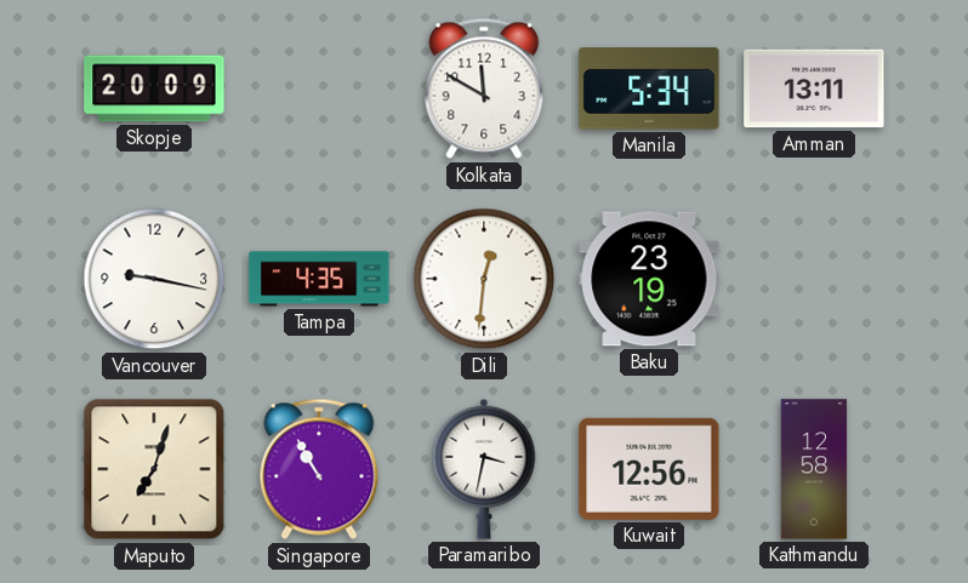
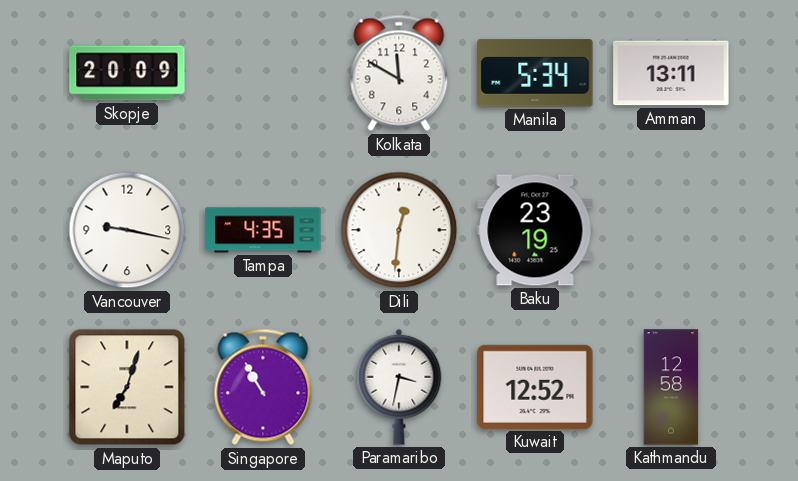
Kuwait: 12:56 -> 12:52
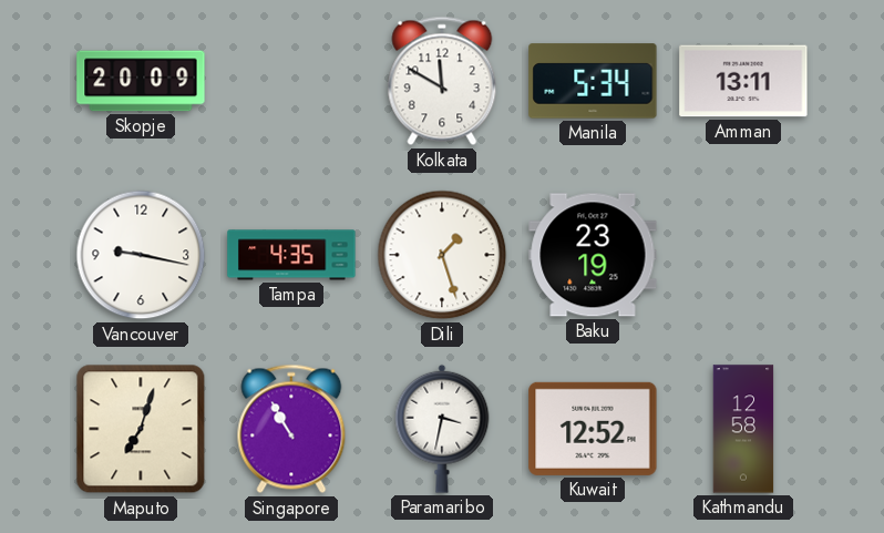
Dili: 12:31 -> 1:27
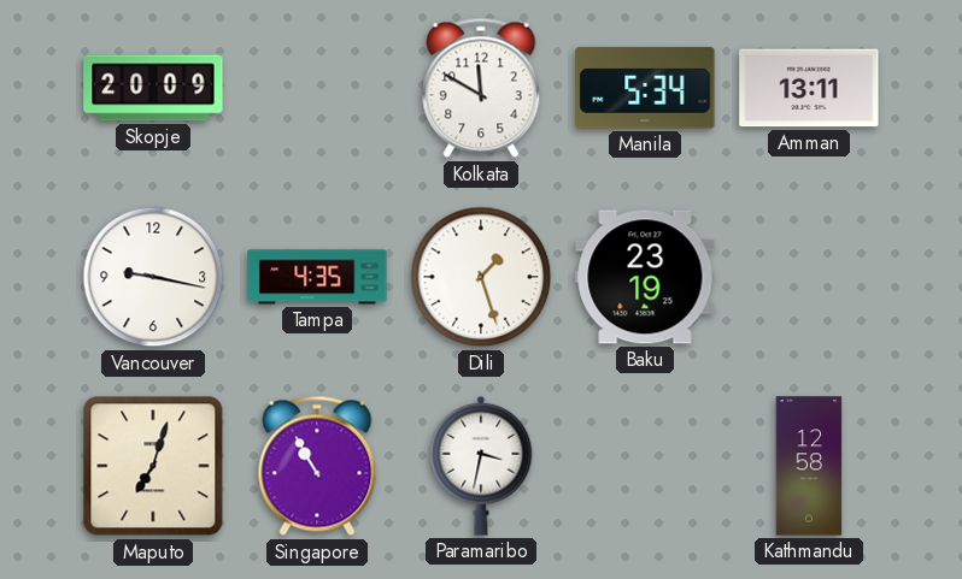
Kuwait: 12:52 -> none
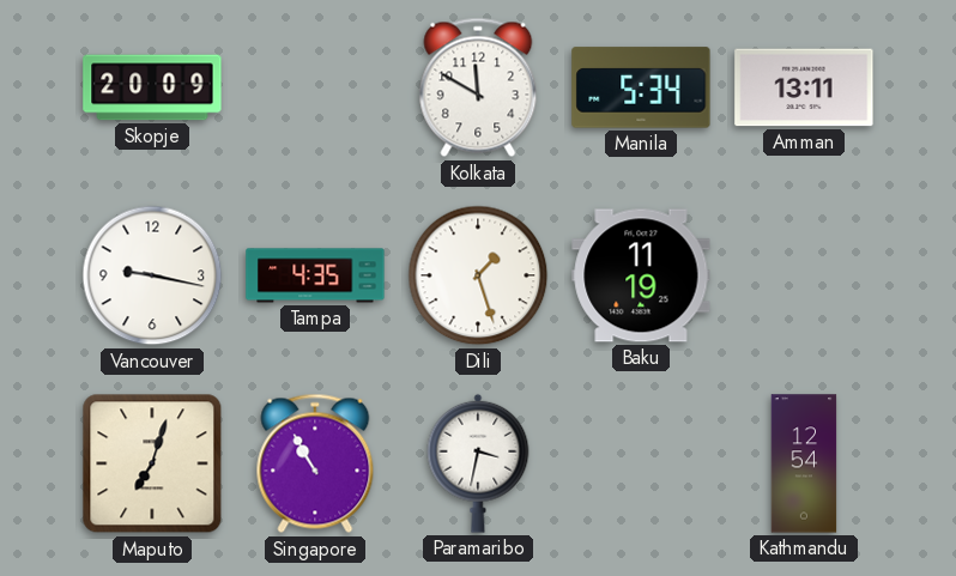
Baku: 23:19 -> 11:19
Kathmandu: 12:58 -> 12:54
